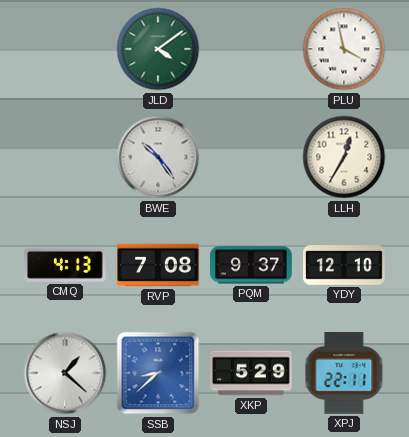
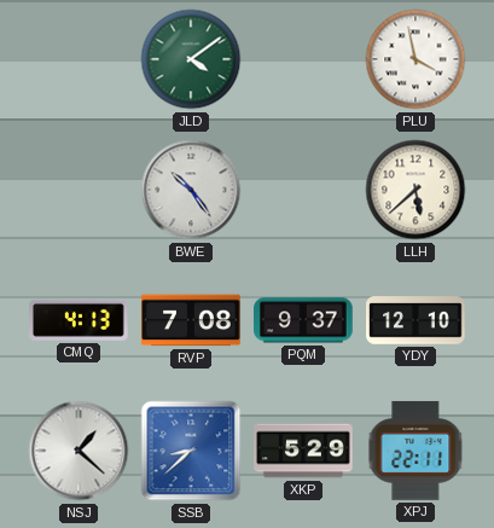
LLH: 12:35 -> 5:38
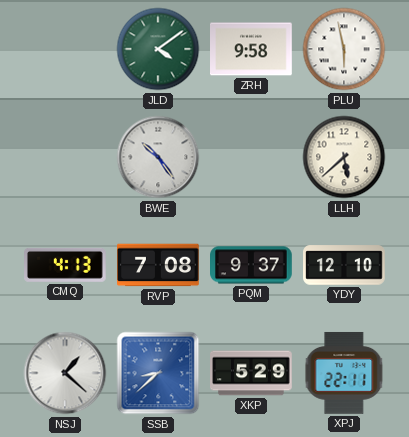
ZRH: none -> 9:58
PLU: 3:58 -> 5:58
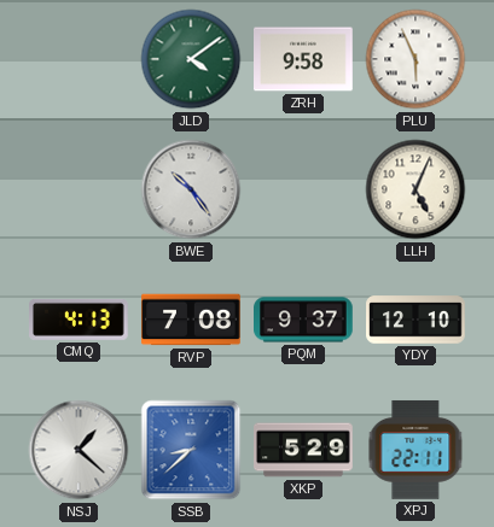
PLU: 5:58 -> 5:56
LLH: 5:38 -> 5:04
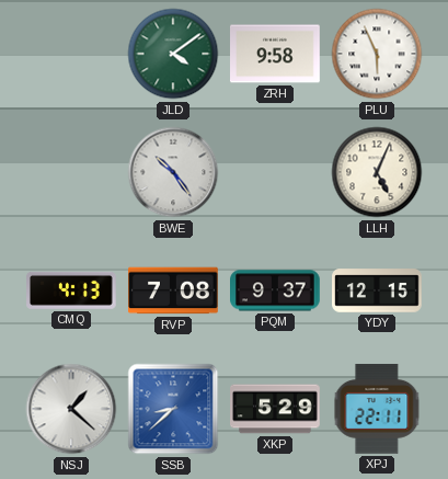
YDY: 12:10 -> 12:15
